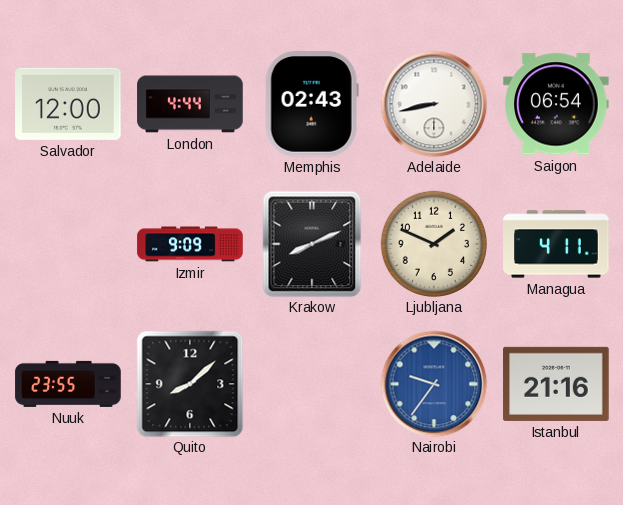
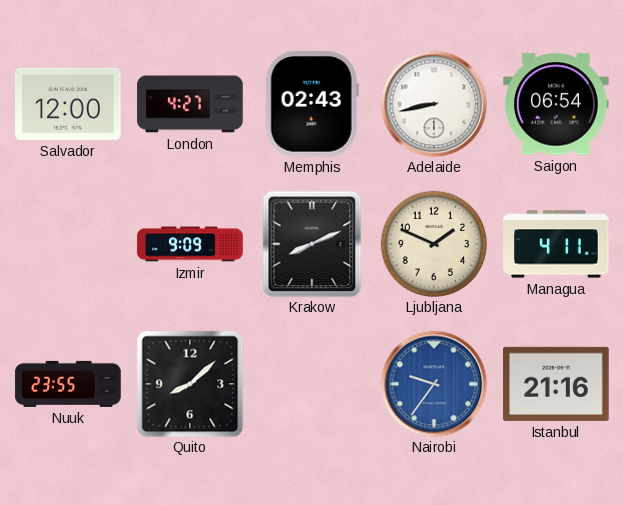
London: 4:44 -> 4:27
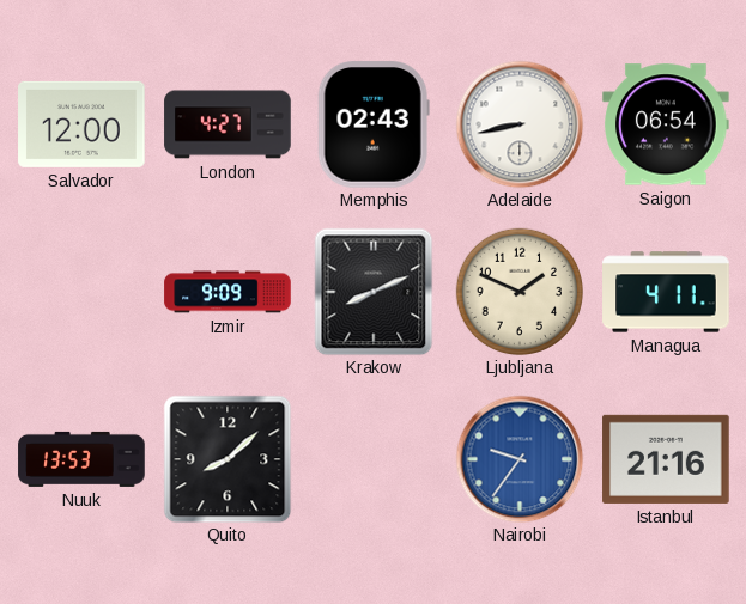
Nuuk: 23:55 -> 13:53
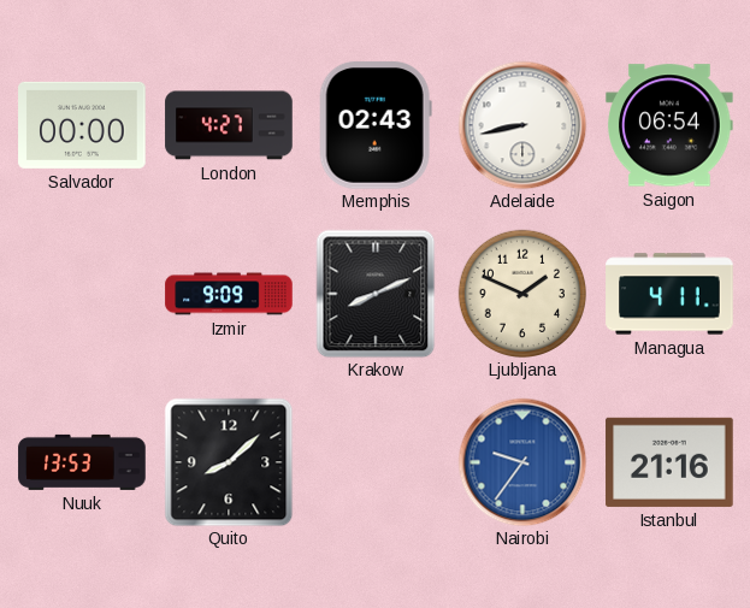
Salvador: 12:00 -> 00:00
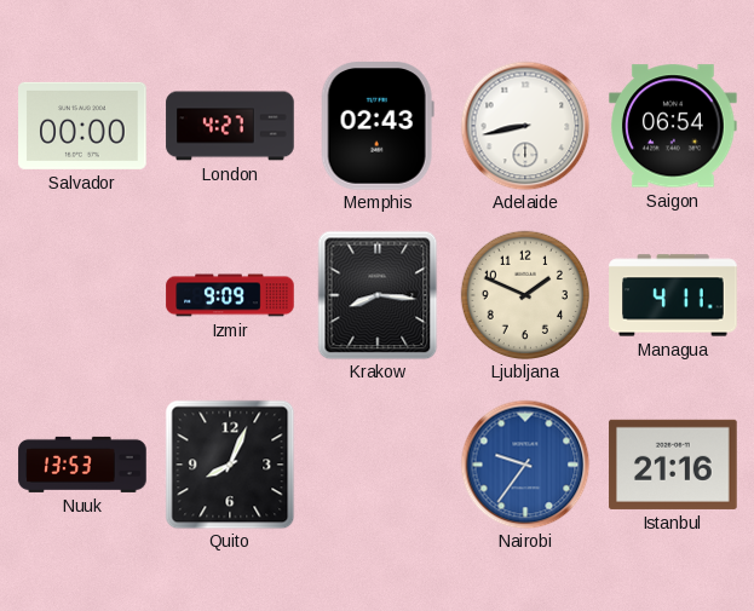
Krakow: 8:11 -> 8:16
Quito: 8:08 -> 8:04
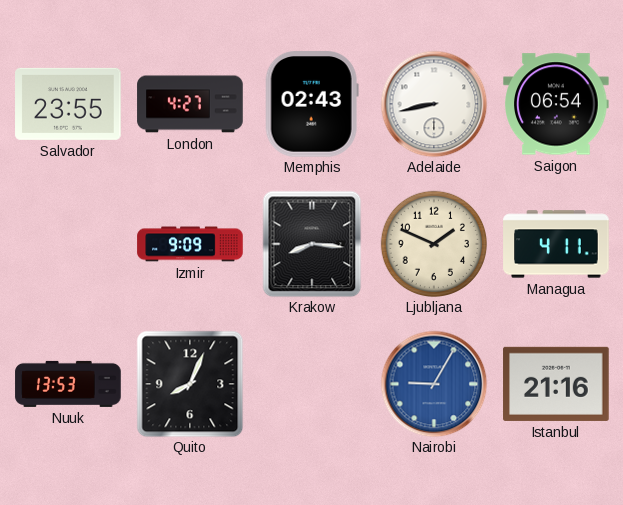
Salvador: 00:00 -> 23:55
Nairobi: 9:36 -> 9:05
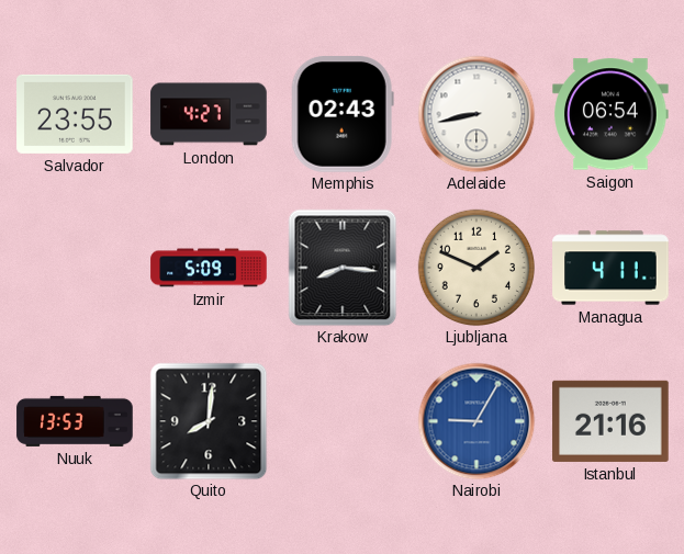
Izmir: 9:09 -> 5:09
Quito: 8:04 -> 8:01
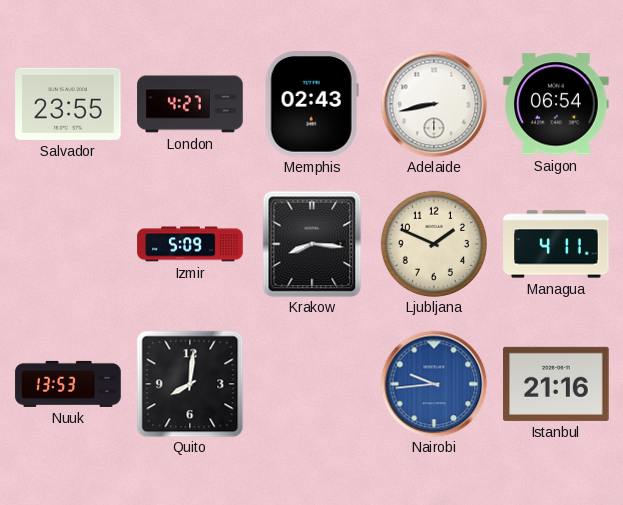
Nairobi: 9:05 -> 9:44
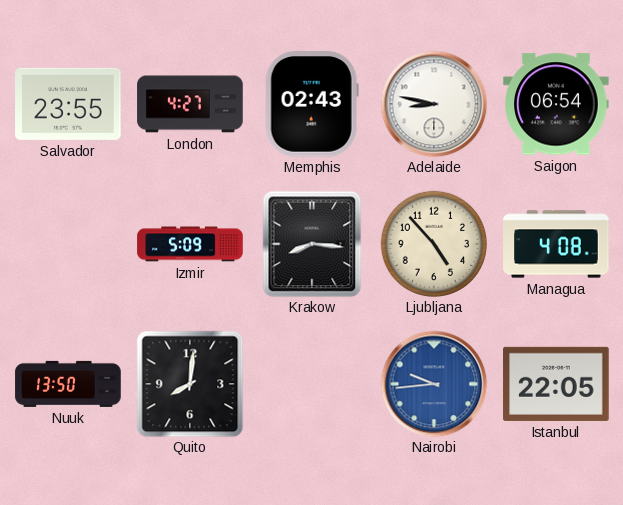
Adelaide: 8:43 -> 8:47
Ljubljana: 1:49 -> 4:53
Managua: 4:11 -> 4:08
Nuuk: 13:53 -> 13:50
Istanbul: 21:16 -> 22:05
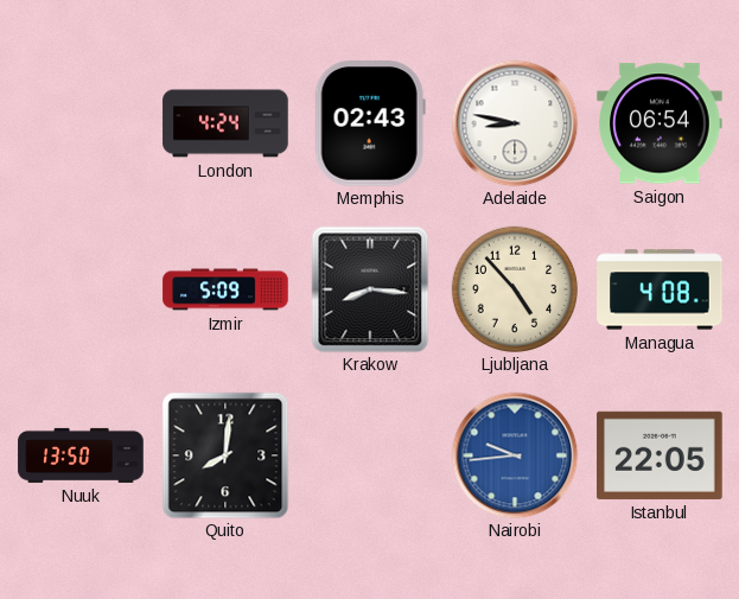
Salvador: 23:55 -> none
London: 4:27 -> 4:24
